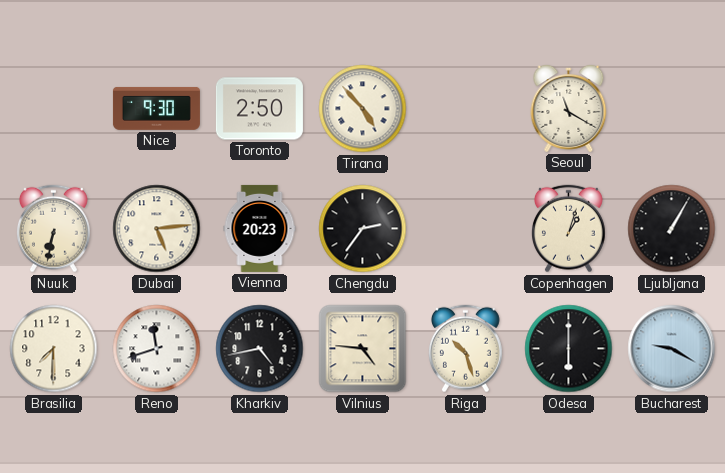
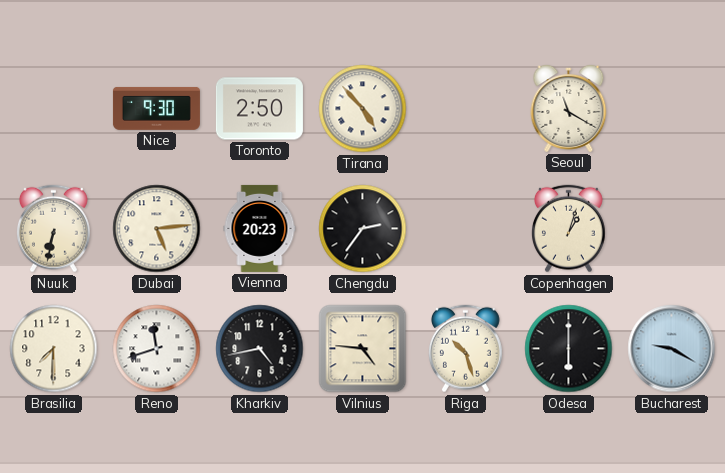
Ljubljana: 1:05 -> none
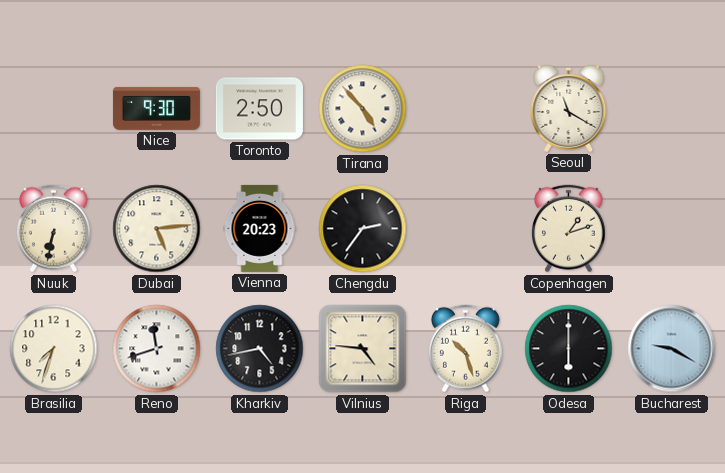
Copenhagen: 1:03 -> 1:12
Brasilia: 7:30 -> 7:33
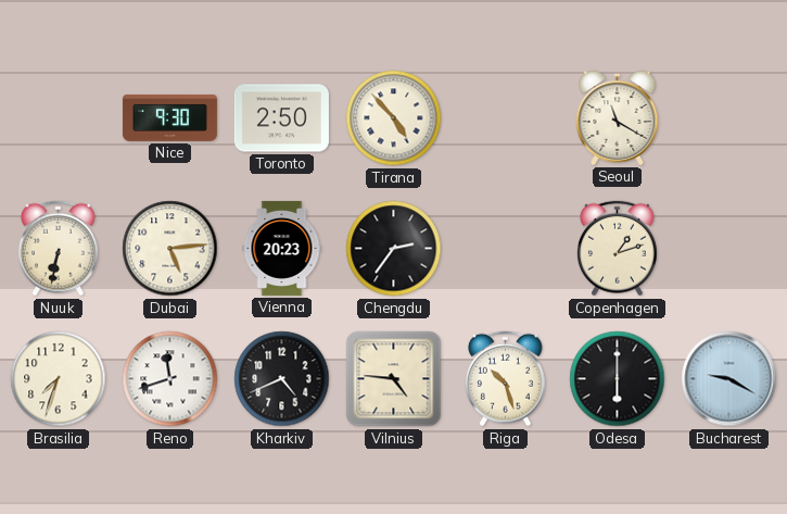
Kharkiv: 4:43 -> 4:41
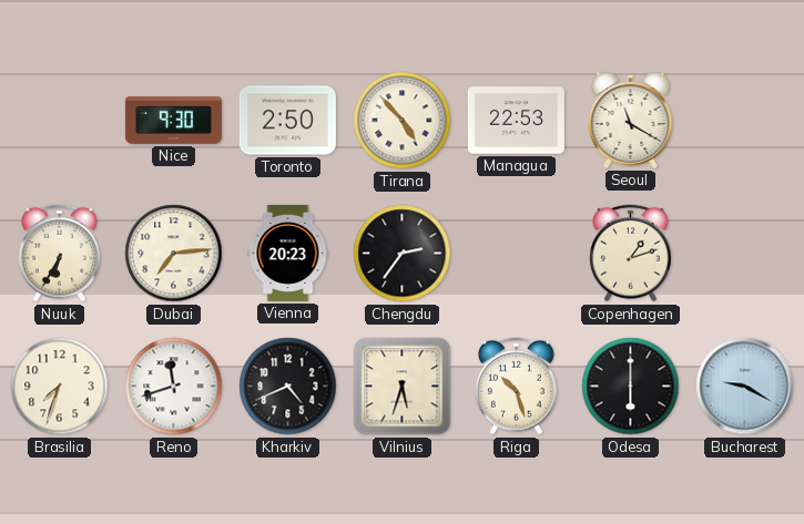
Managua: none -> 22:53
Nuuk: 6:32 -> 6:35
Dubai: 5:14 -> 7:14
Vilnius: 4:46 -> 5:33
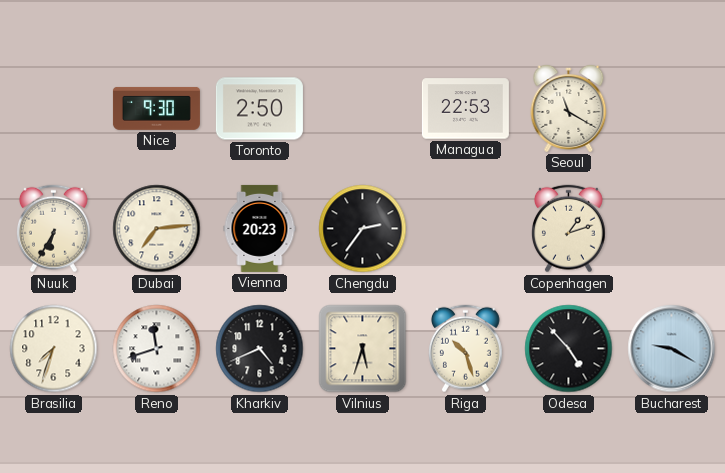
Tirana: 4:53 -> none
Odesa: 6:00 -> 4:53
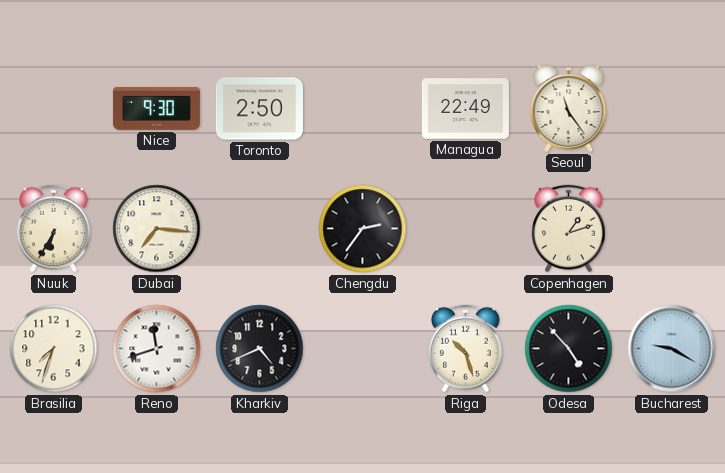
Managua: 22:53 -> 22:49
Seoul: 11:20 -> 11:24
Dubai: 7:14 -> 7:16
Vienna: 20:23 -> none
Vilnius: 5:33 -> none
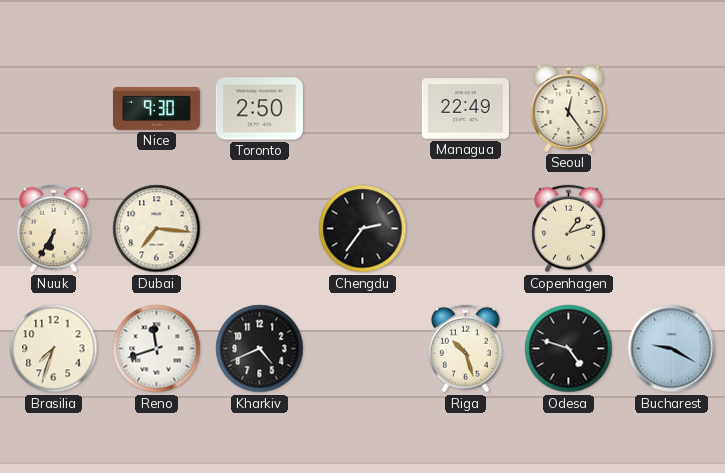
Seoul: 11:24 -> 12:24
Odesa: 4:53 -> 4:48
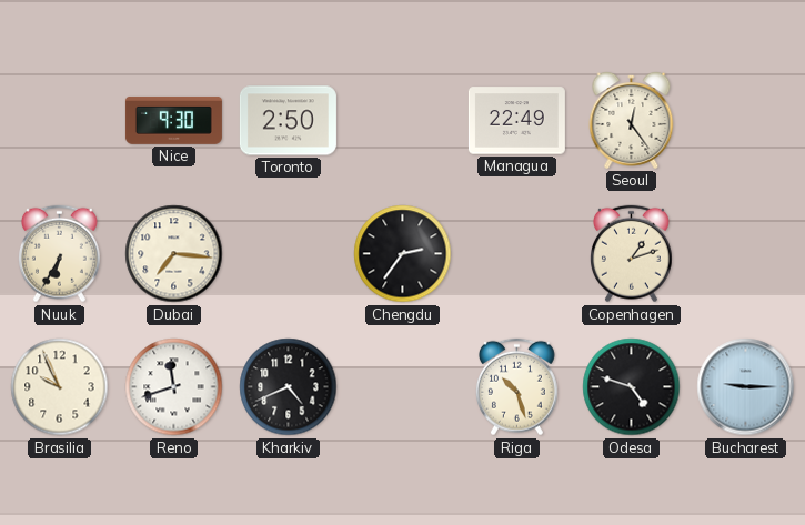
Brasilia: 7:33 -> 9:56
Bucharest: 9:20 -> 9:15
